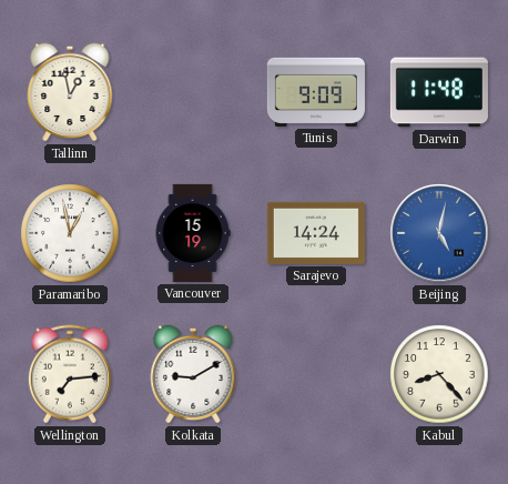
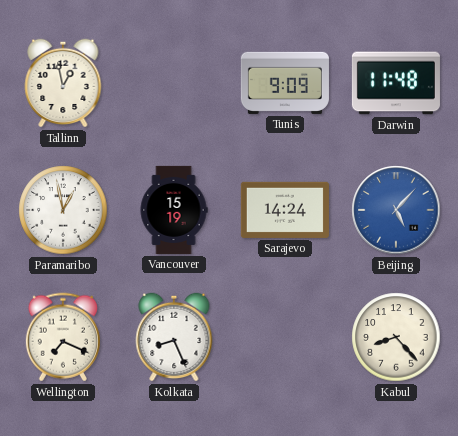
Beijing: 5:02 -> 5:07
Wellington: 7:14 -> 7:19
Kolkata: 9:10 -> 8:26
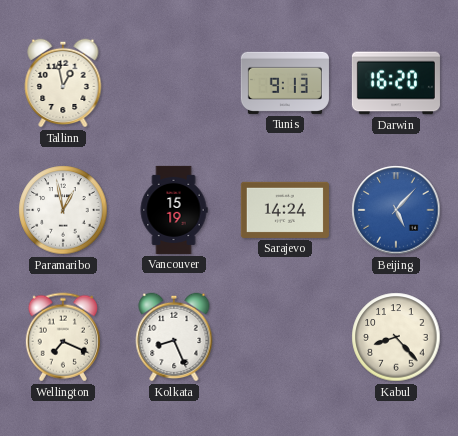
Tunis: 9:09 -> 9:13
Darwin: 11:48 -> 16:20
